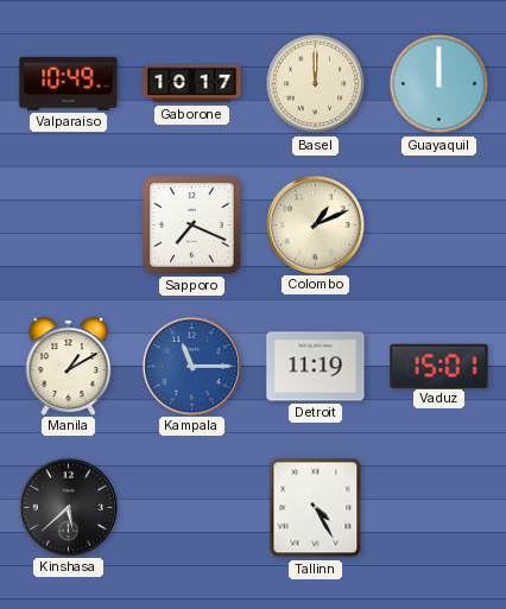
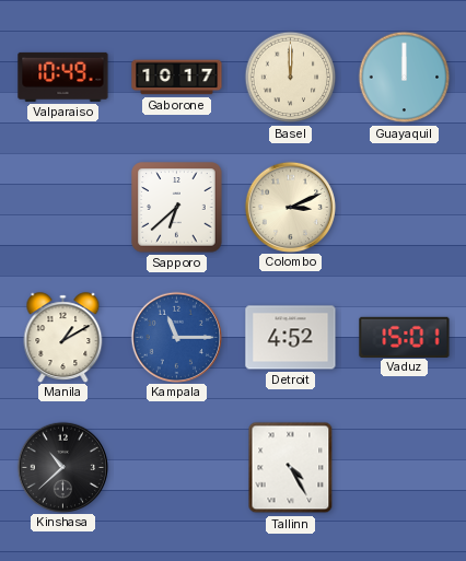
Sapporo: 7:19 -> 6:38
Colombo: 1:11 -> 3:11
Detroit: 11:19 -> 4:52
Kinshasa: 5:38 -> 10:38
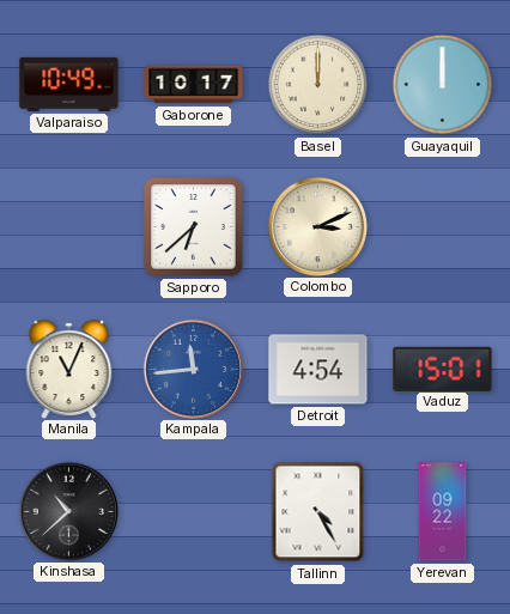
Manila: 1:10 -> 11:04
Kampala: 11:15 -> 11:44
Detroit: 4:52 -> 4:54
Yerevan: none -> 09:22
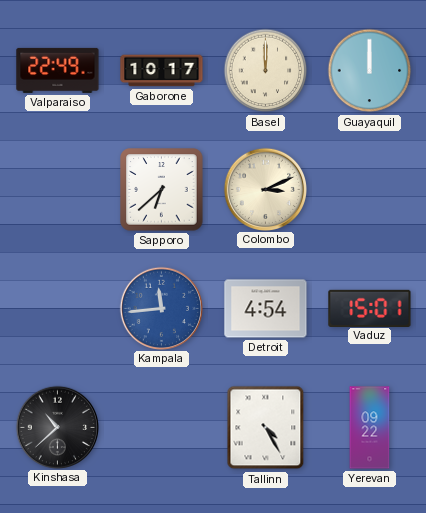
Valparaiso: 10:49 -> 22:49
Manila: 11:04 -> none
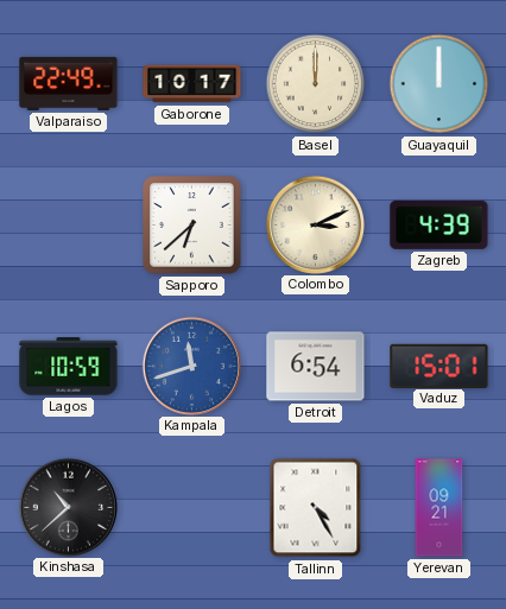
Zagreb: none -> 4:39
Lagos: none -> 10:59
Kampala: 11:44 -> 11:42
Detroit: 4:54 -> 6:54
Yerevan: 09:22 -> 09:21
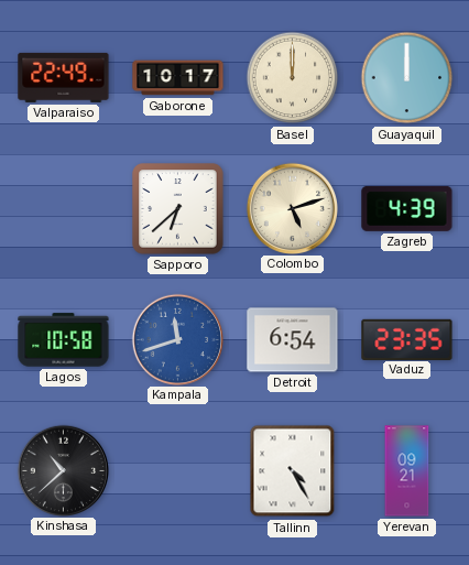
Colombo: 3:11 -> 5:12
Lagos: 10:59 -> 10:58
Vaduz: 15:01 -> 23:35
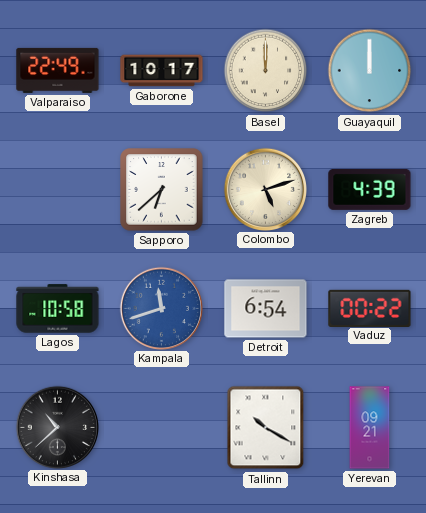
Vaduz: 23:35 -> 00:22
Tallinn: 4:25 -> 10:20
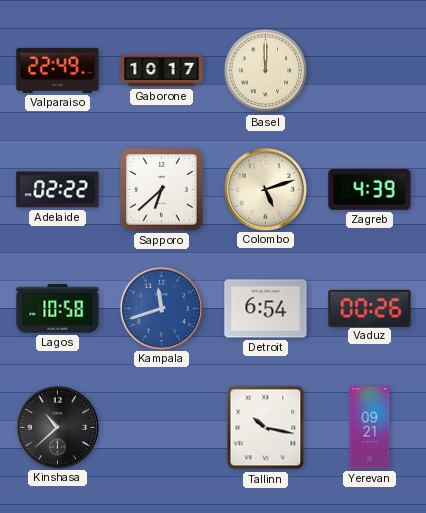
Guayaquil: 12:00 -> none
Adelaide: none -> 02:22
Vaduz: 00:22 -> 00:26
Tallinn: 10:20 -> 10:17
